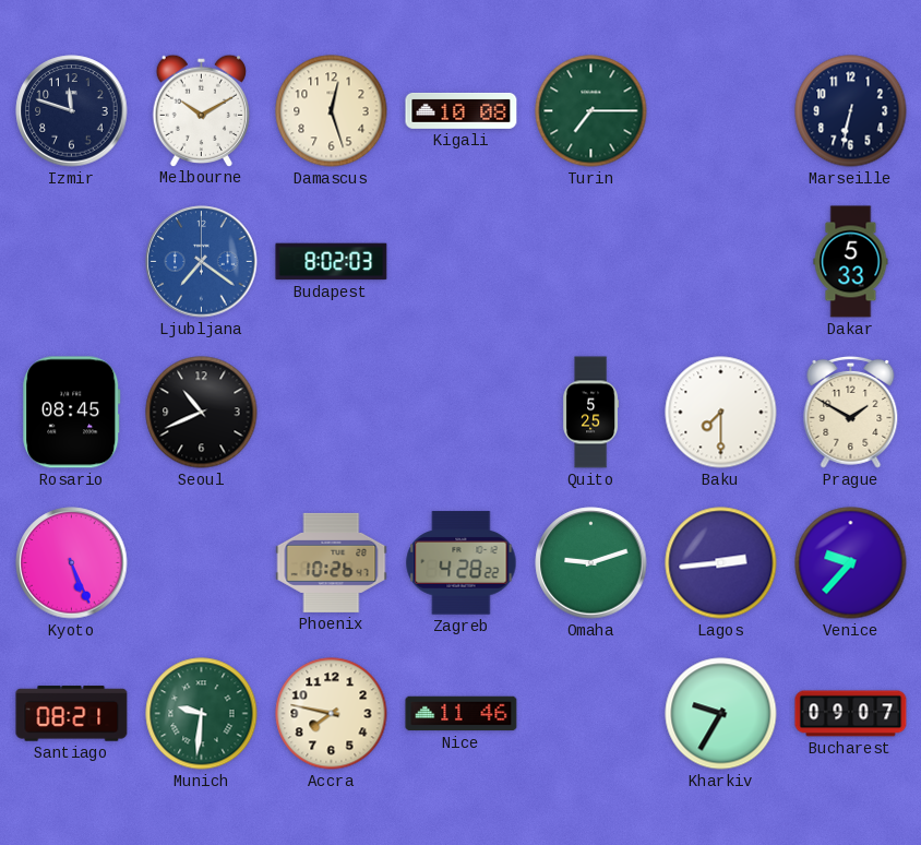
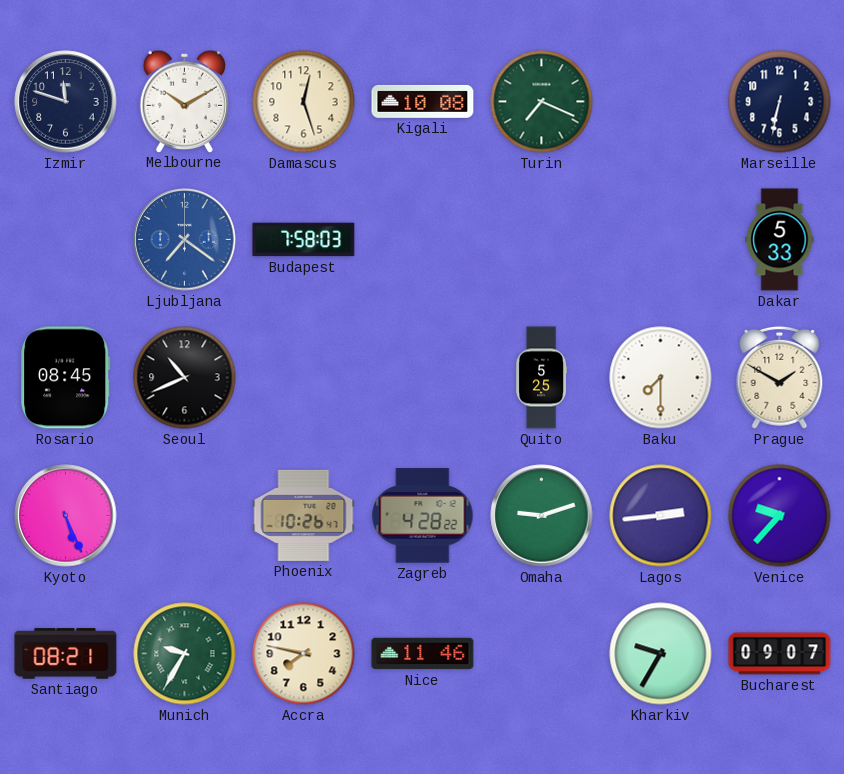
Turin: 7:15 -> 7:19
Budapest: 8:02 -> 7:58
Munich: 9:31 -> 9:35
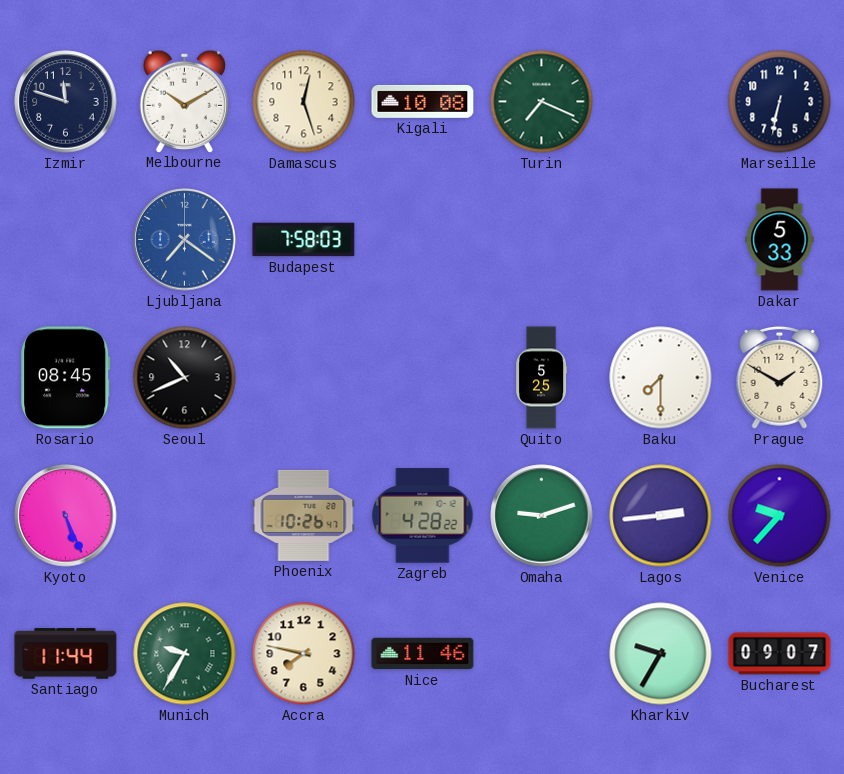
Santiago: 08:21 -> 11:44
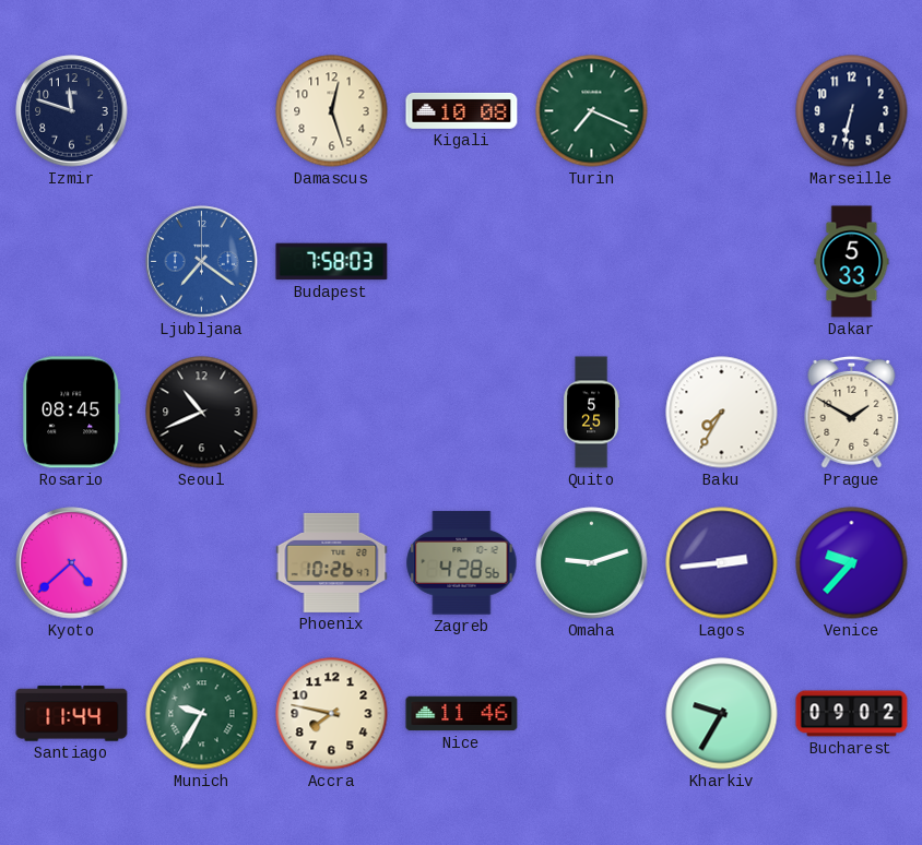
Melbourne: 10:10 -> none
Baku: 7:30 -> 7:35
Kyoto: 5:26 -> 4:38
Zagreb: 4:28:22 -> 4:28:56
Bucharest: 09:07 -> 09:02
